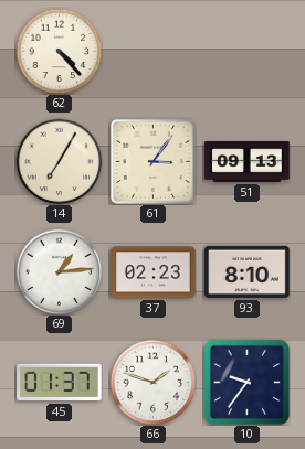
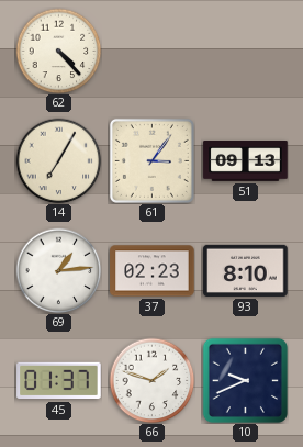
10: 9:36 -> 9:41
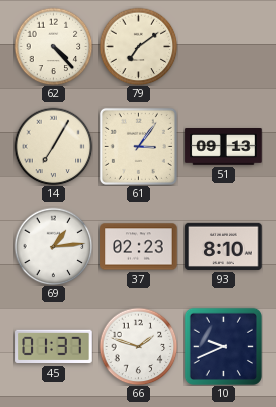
79: none -> 7:09
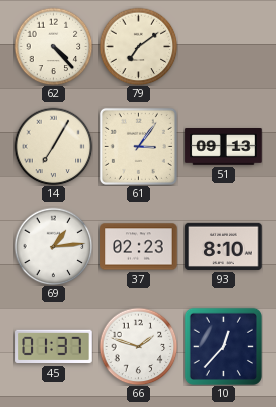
10: 9:41 -> 12:37
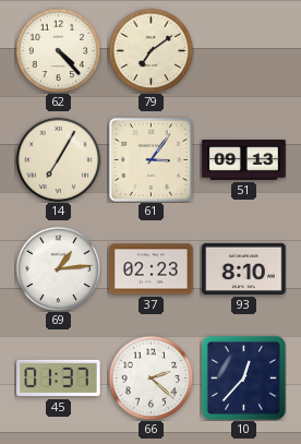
66: 1:48 -> 2:22
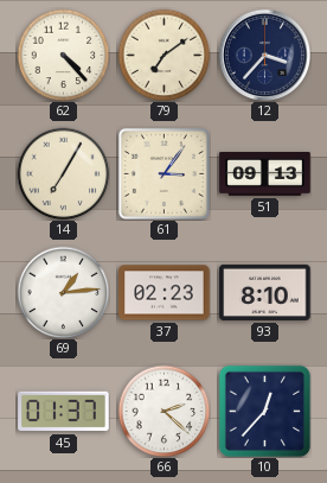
12: none -> 3:37
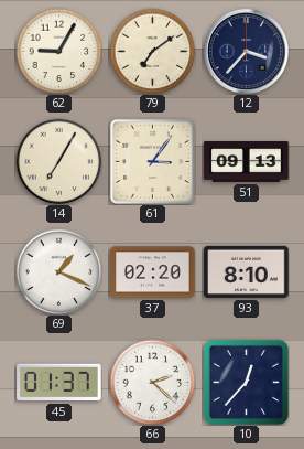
62: 4:23 -> 9:05
69: 1:14 -> 1:19
37: 02:23 -> 02:20
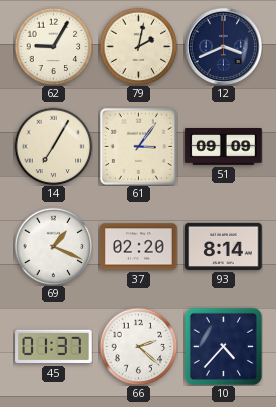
79: 7:09 -> 2:02
12: 3:37 -> 3:41
51: 09:13 -> 09:09
93: 8:10 -> 8:14
10: 12:37 -> 4:37
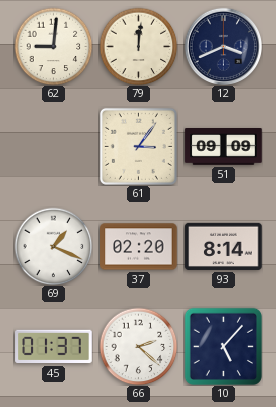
62: 9:05 -> 9:01
79: 2:02 -> 12:01
14: 7:05 -> none
10: 4:37 -> 5:07
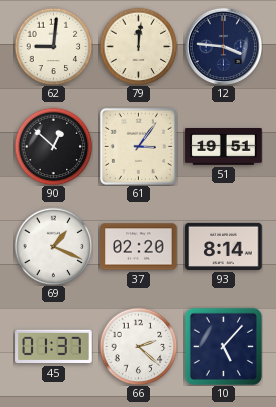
12: 3:41 -> 3:46
90: none -> 12:52
51: 09:09 -> 19:51
